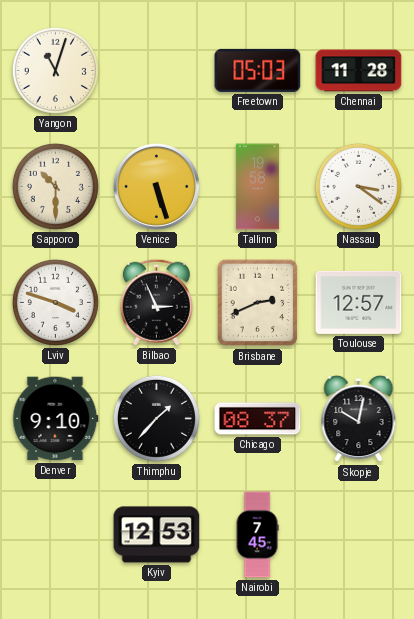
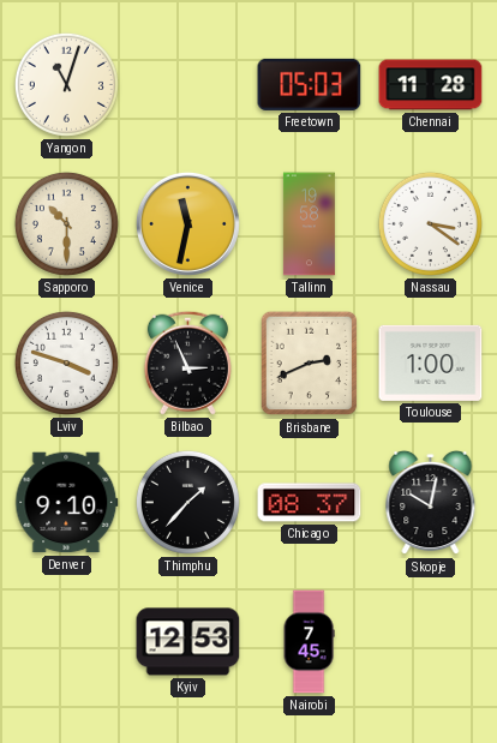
Venice: 5:27 -> 11:32
Toulouse: 12:57 -> 1:00
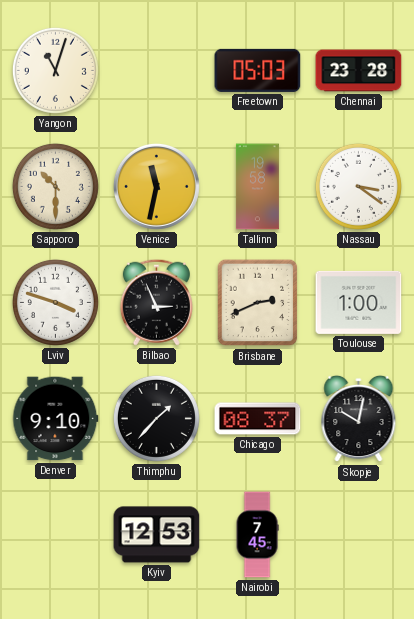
Chennai: 11:28 -> 23:28
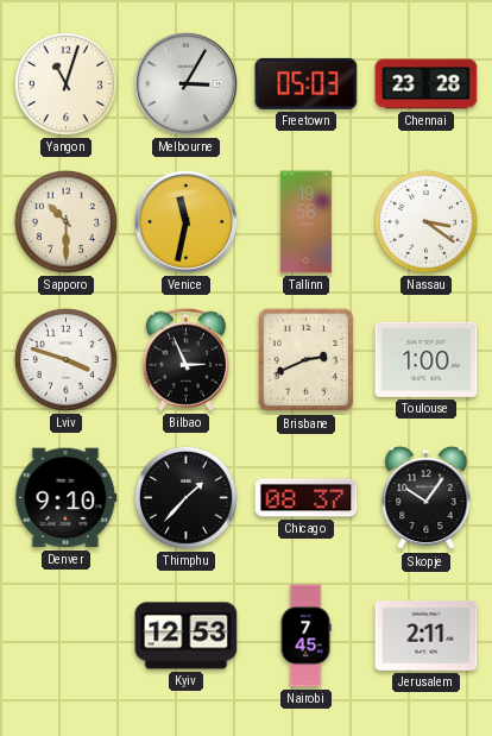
Melbourne: none -> 3:05
Skopje: 10:02 -> 10:06
Jerusalem: none -> 2:11
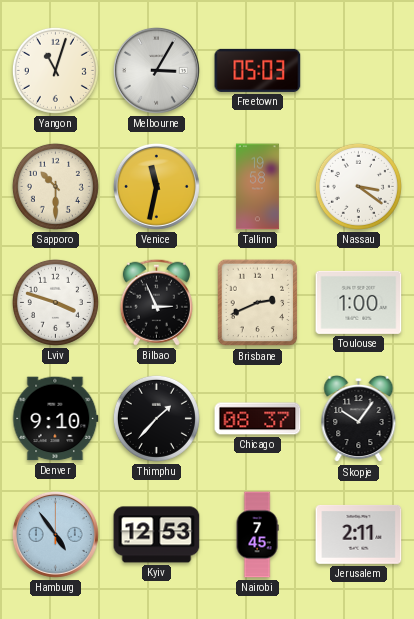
Chennai: 23:28 -> none
Hamburg: none -> 4:54
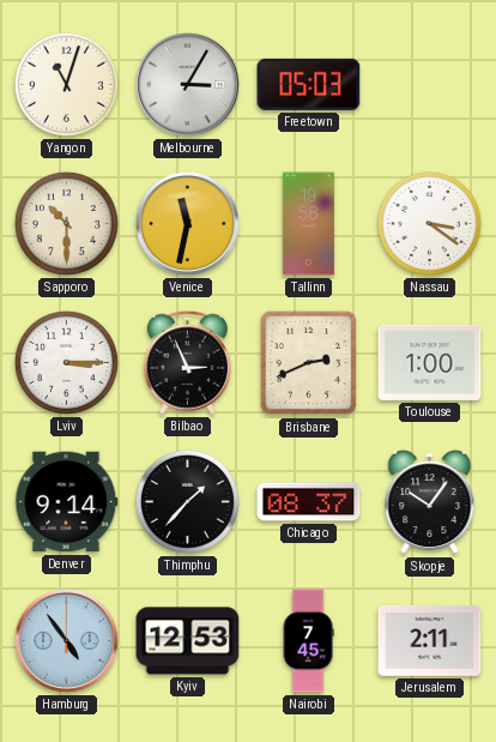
Lviv: 3:48 -> 3:15
Denver: 9:10 -> 9:14
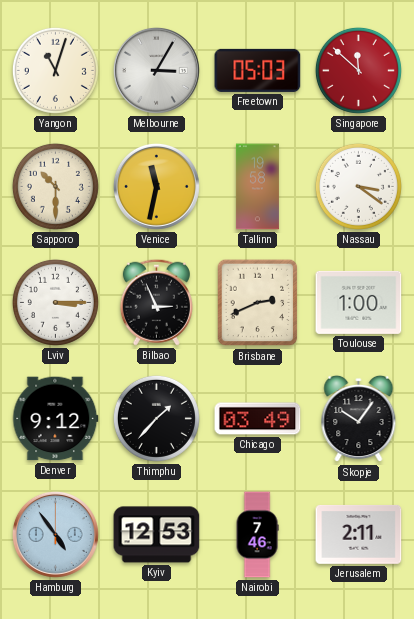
Singapore: none -> 11:52
Denver: 9:14 -> 9:12
Chicago: 08:37 -> 03:49
Nairobi: 7:45 -> 7:46
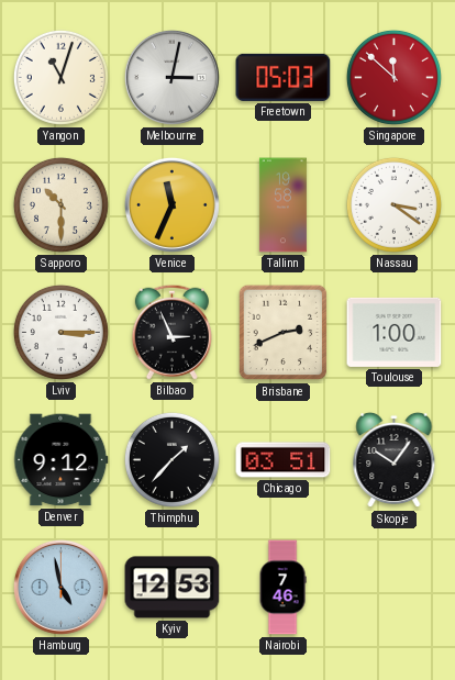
Melbourne: 3:05 -> 3:02
Venice: 11:32 -> 11:34
Chicago: 03:49 -> 03:51
Hamburg: 4:54 -> 4:58
Jerusalem: 2:11 -> none
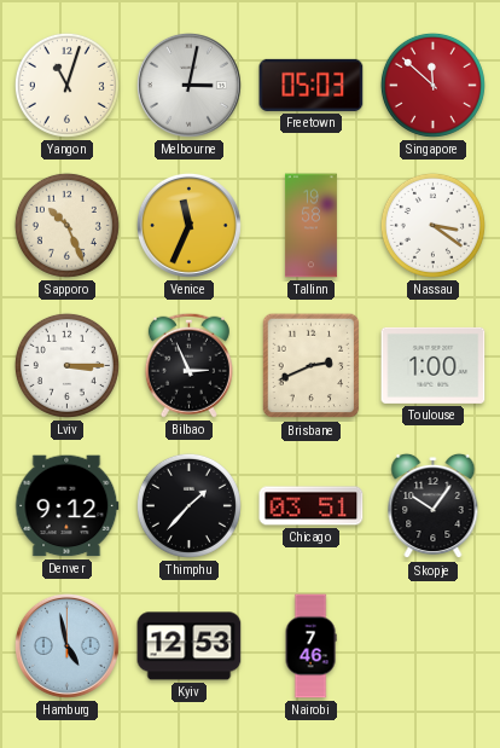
Sapporo: 10:30 -> 10:26
